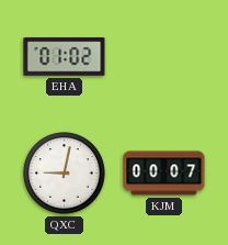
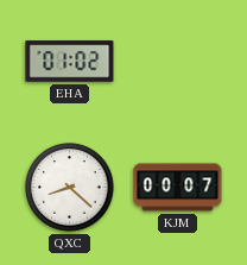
QXC: 9:02 -> 8:22
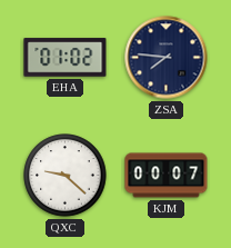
ZSA: none -> 7:46
QXC: 8:22 -> 9:22
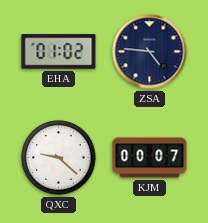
ZSA: 7:46 -> 4:46
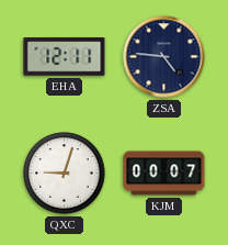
EHA: 01:02 -> 12:11
QXC: 9:22 -> 9:03
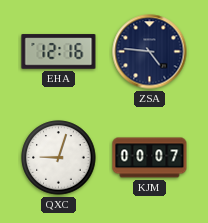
EHA: 12:11 -> 12:16
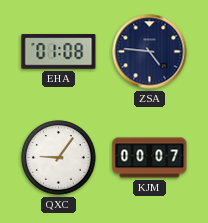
EHA: 12:16 -> 01:08
QXC: 9:03 -> 9:06
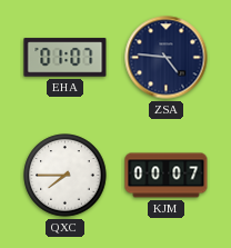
EHA: 01:08 -> 01:07
QXC: 9:06 -> 7:45
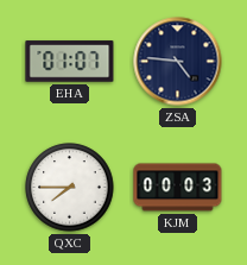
KJM: 00:07 -> 00:03
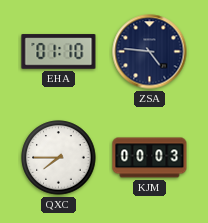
EHA: 01:07 -> 01:10
